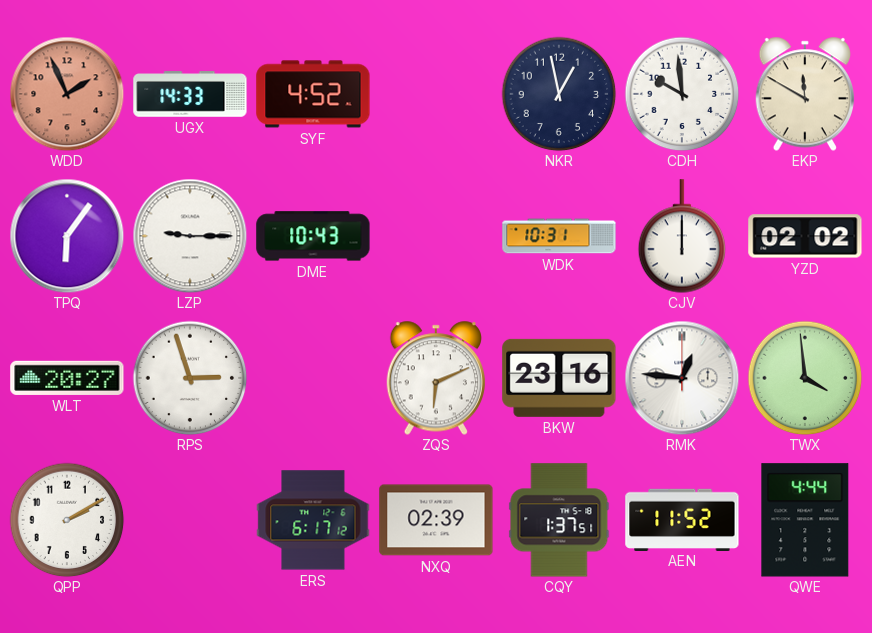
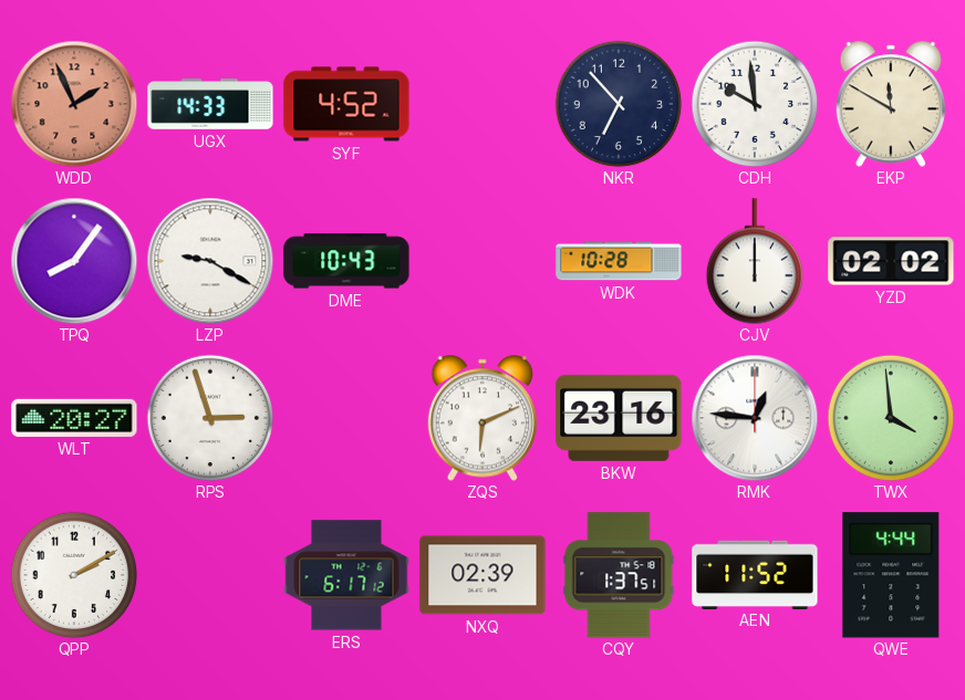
NKR: 12:58 -> 6:53
TPQ: 6:06 -> 8:06
LZP: 9:15 -> 9:20
WDK: 10:31 -> 10:28
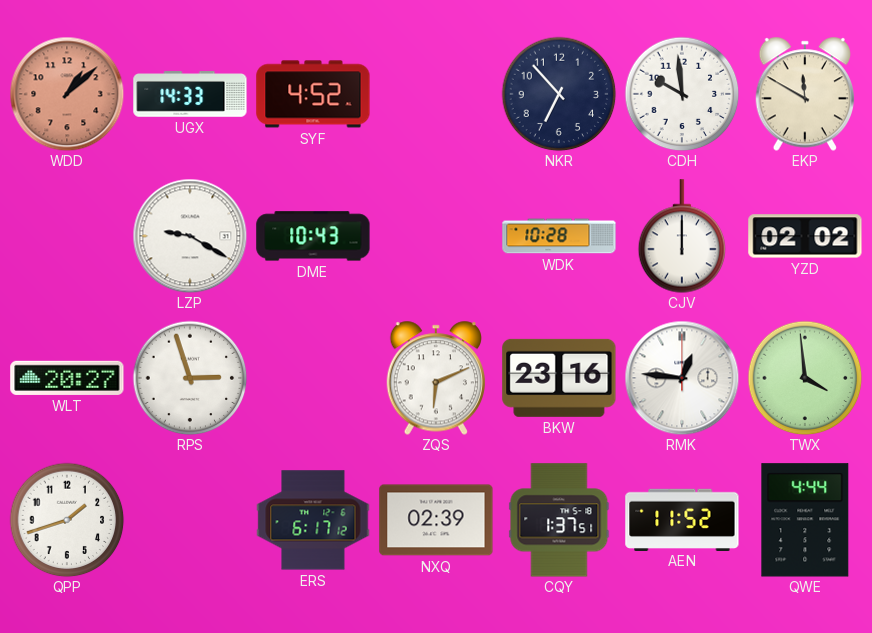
WDD: 1:56 -> 1:08
TPQ: 8:06 -> none
QPP: 2:10 -> 1:42
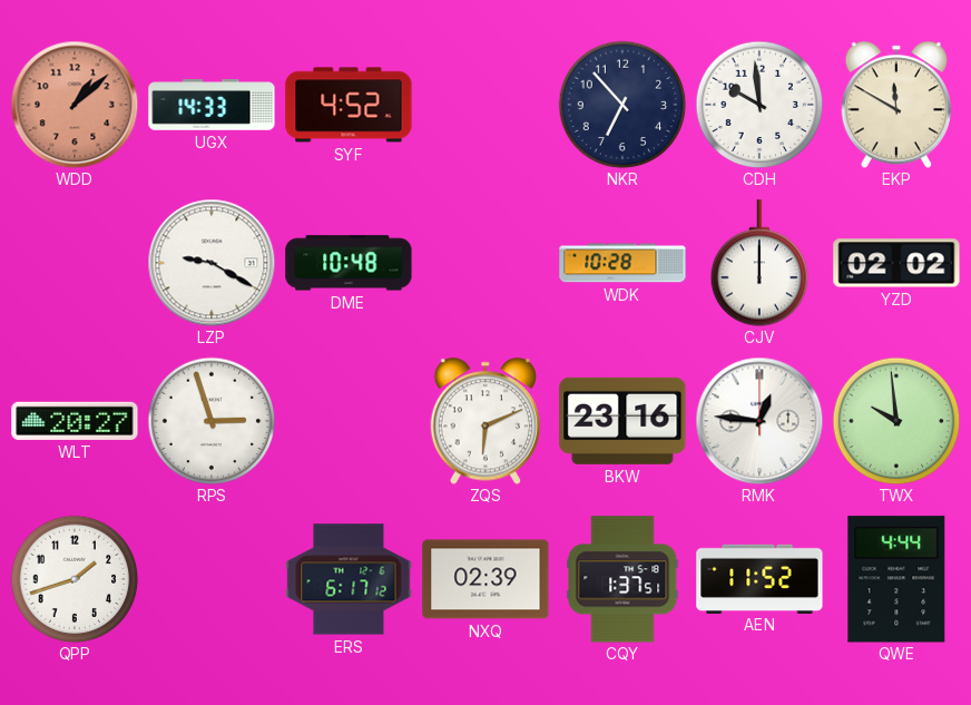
DME: 10:43 -> 10:48
TWX: 3:59 -> 9:59
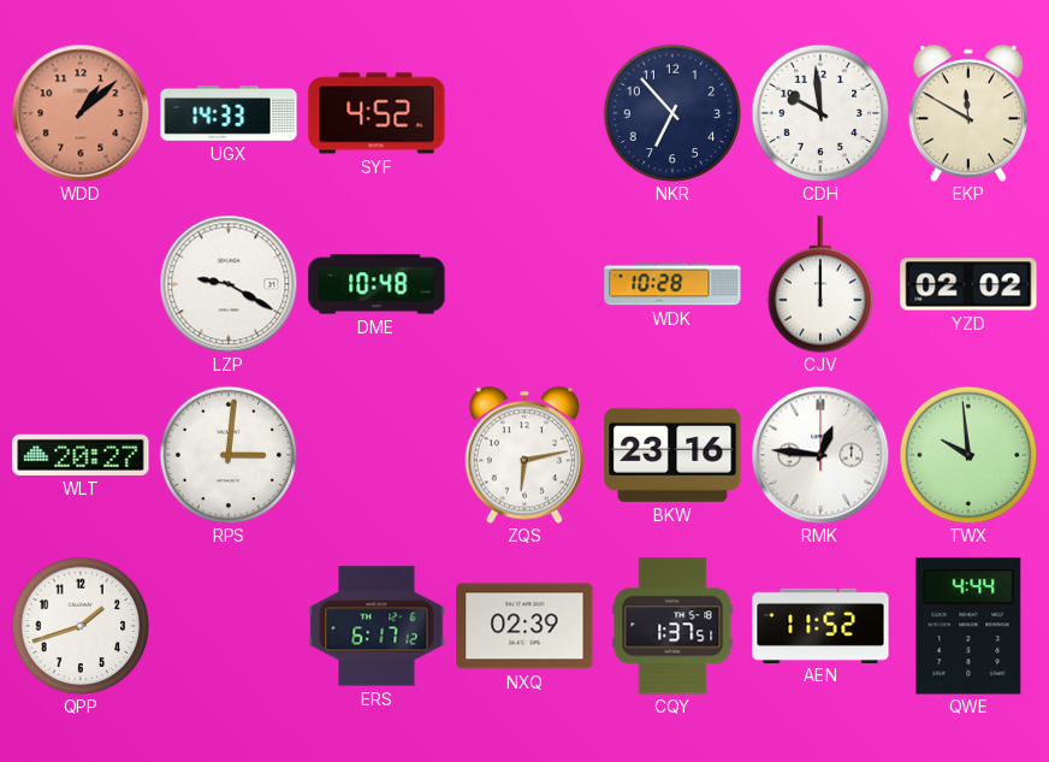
RPS: 2:57 -> 3:01
ZQS: 6:11 -> 6:13
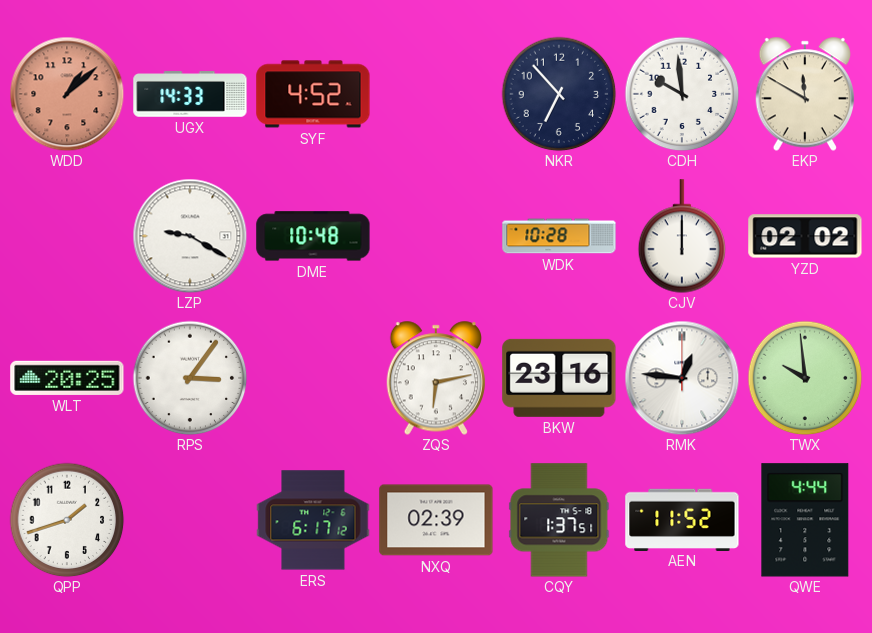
WLT: 20:27 -> 20:25
RPS: 3:01 -> 3:06
